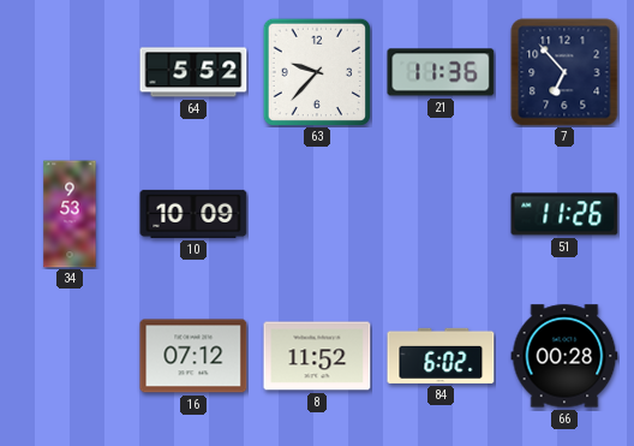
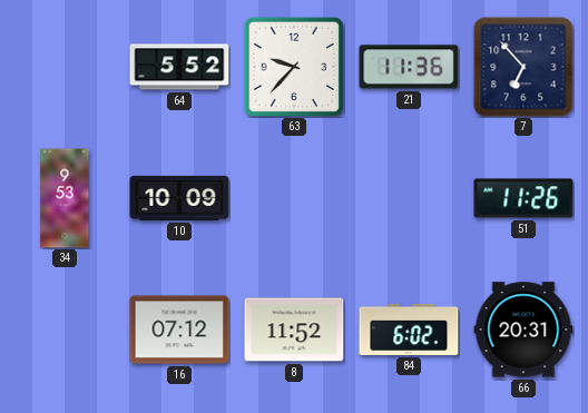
66: 00:28 -> 20:31
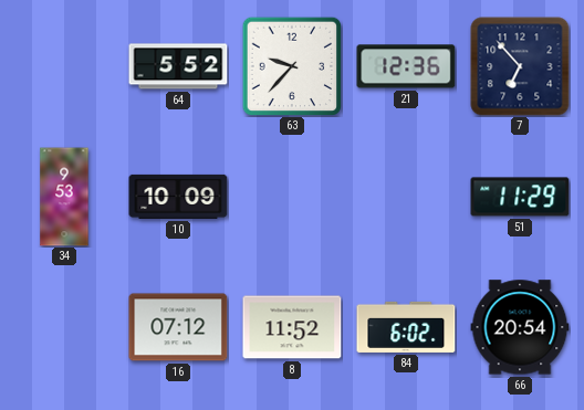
21: 11:36 -> 12:36
51: 11:26 -> 11:29
66: 20:31 -> 20:54
